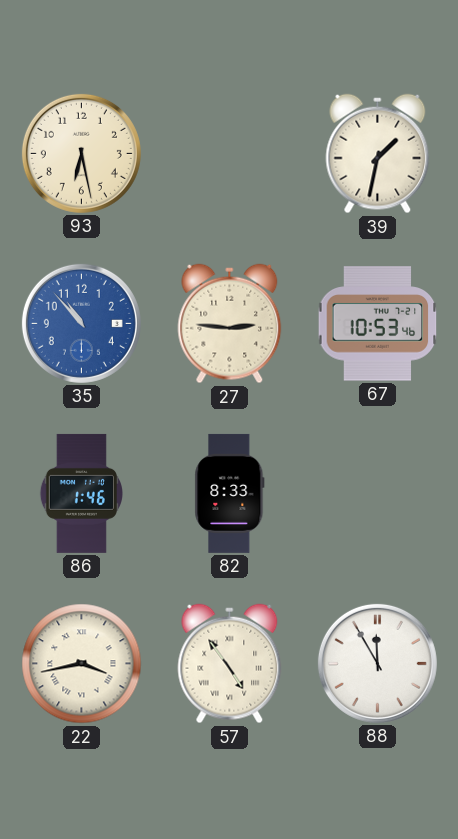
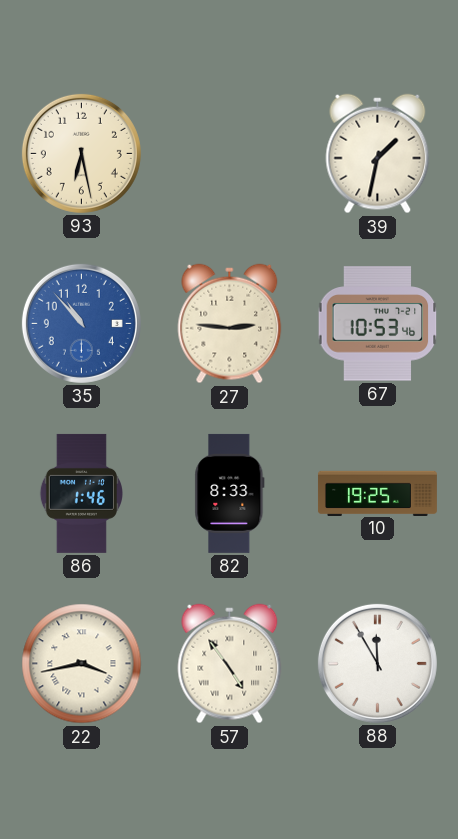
10: none -> 19:25
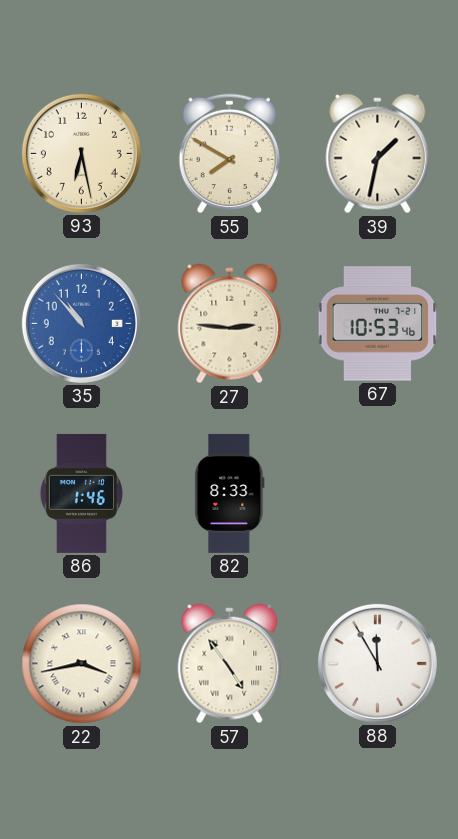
55: none -> 7:50
10: 19:25 -> none
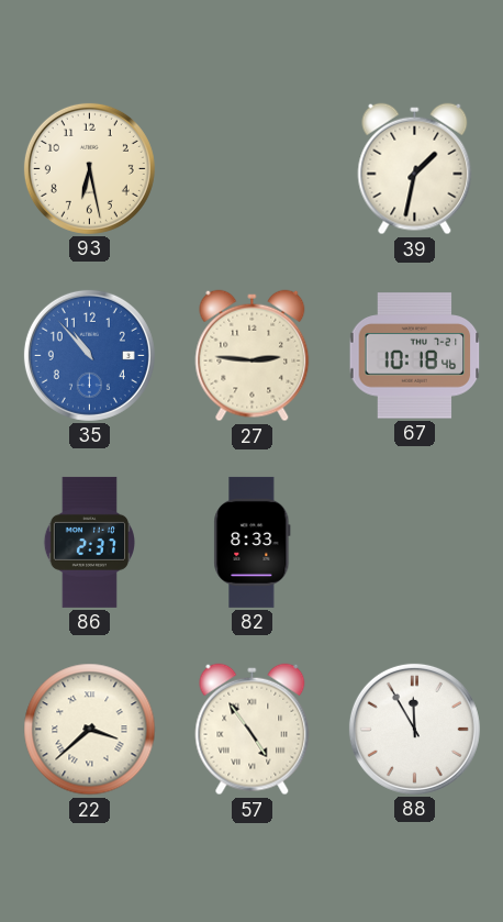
55: 7:50 -> none
67: 10:53 -> 10:18
86: 1:46 -> 2:37
22: 3:43 -> 3:38
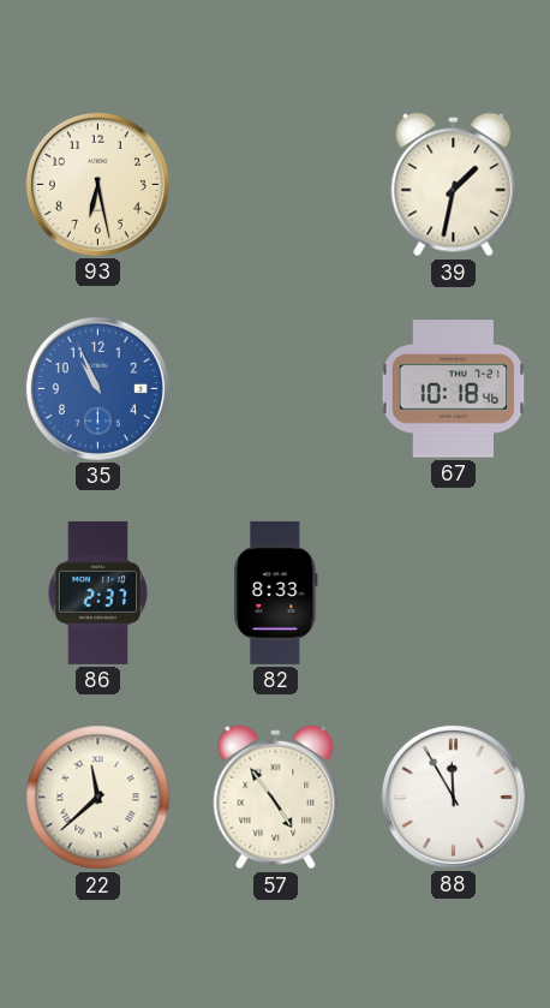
35: 10:53 -> 10:56
27: 2:46 -> none
22: 3:38 -> 11:38
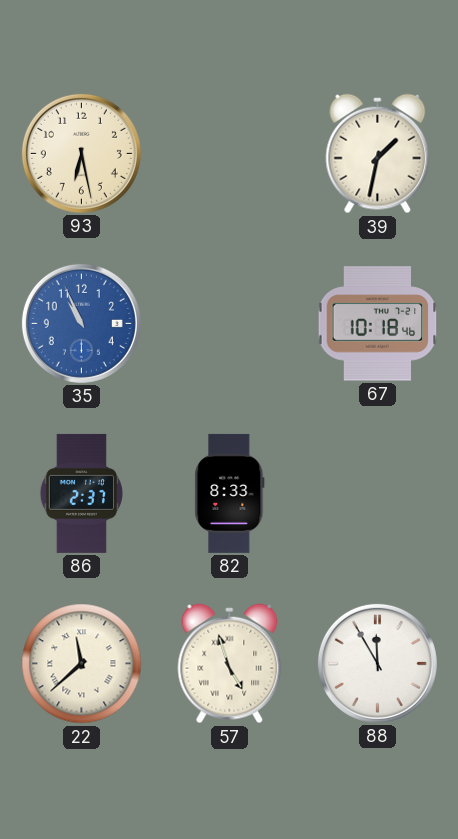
57: 4:54 -> 4:57
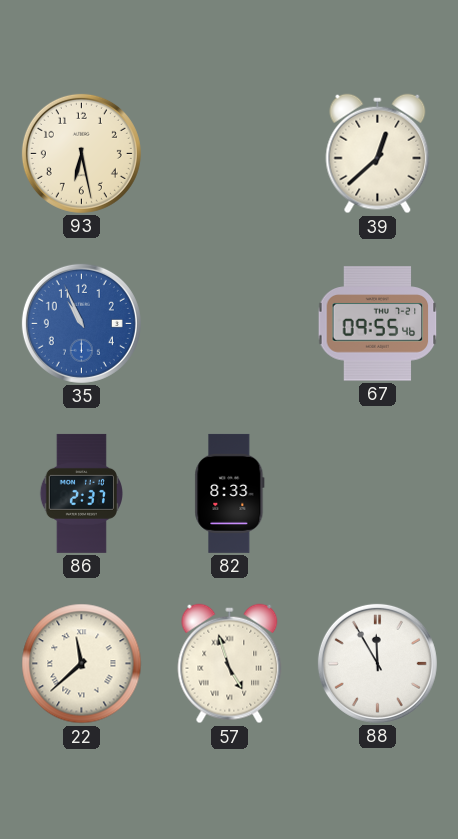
39: 1:32 -> 12:38
67: 10:18 -> 09:55
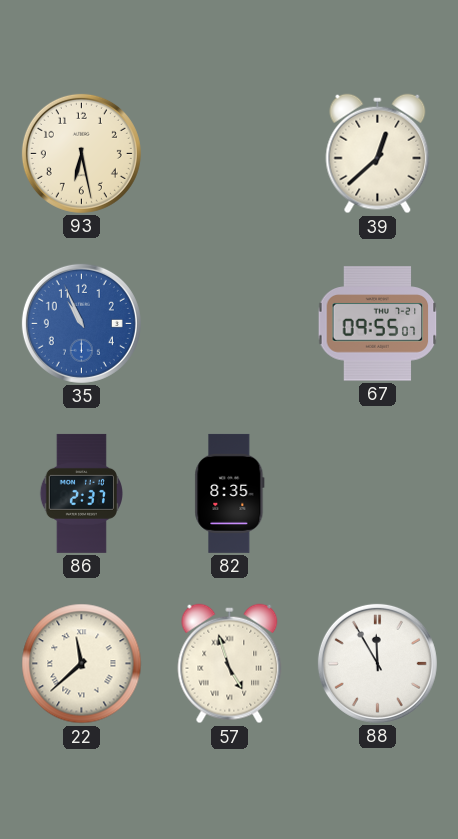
67: 09:55:46 -> 09:55:07
82: 8:33 -> 8:35
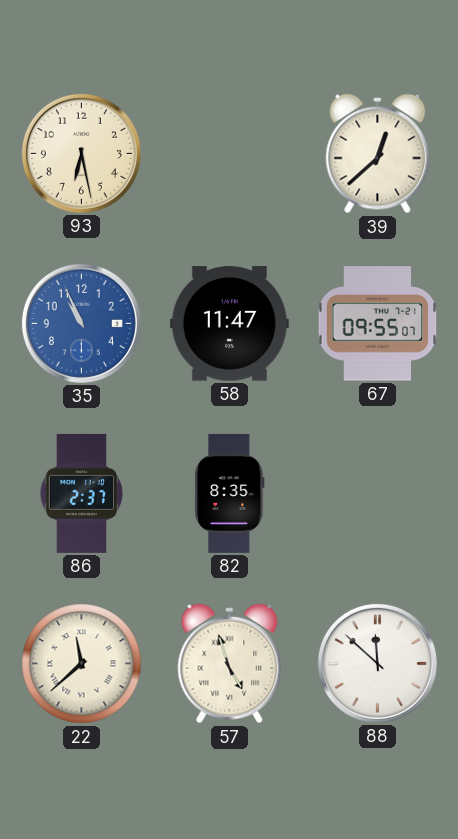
58: none -> 11:47
88: 11:55 -> 11:52
